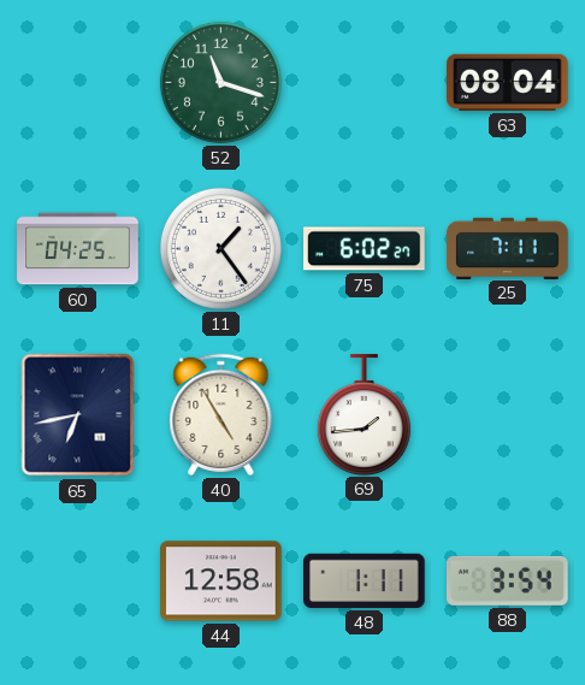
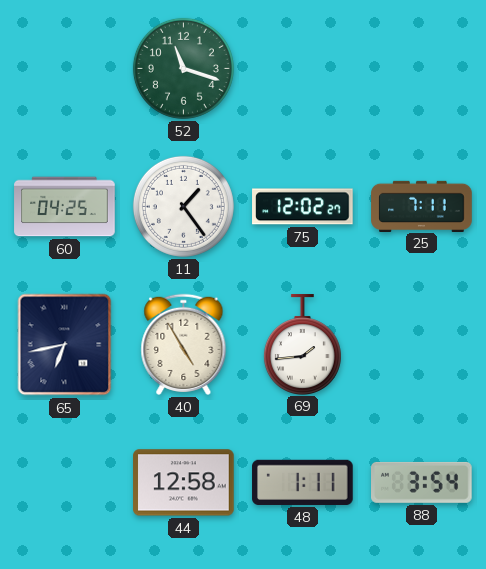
63: 08:04 -> none
75: 6:02 -> 12:02
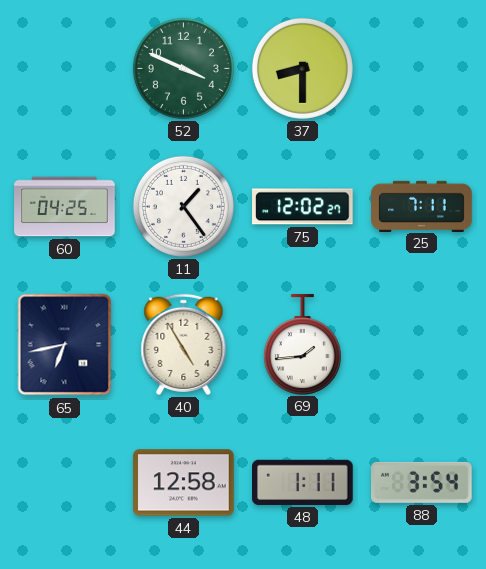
52: 11:18 -> 3:49
37: none -> 8:30
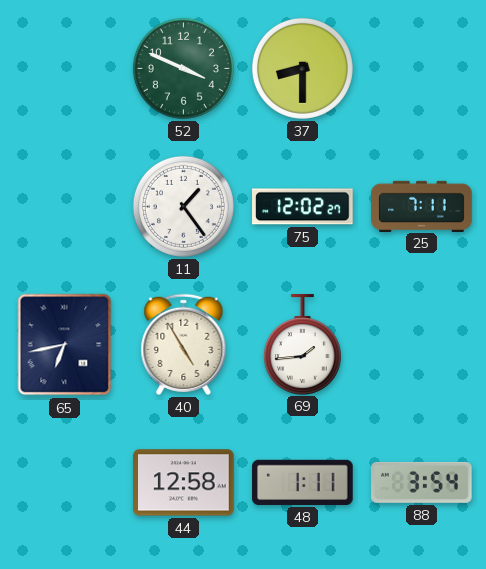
60: 04:25 -> none
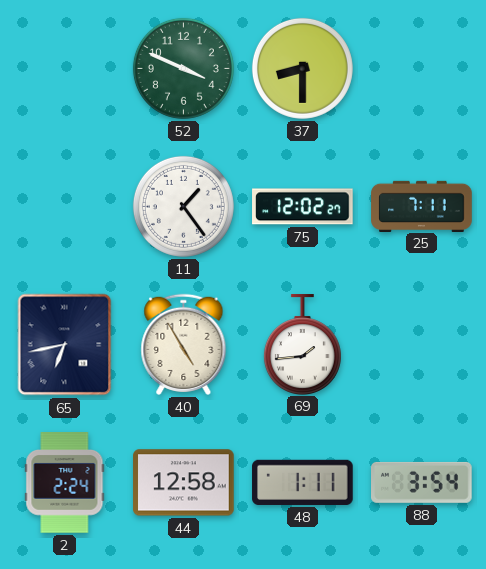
2: none -> 2:24
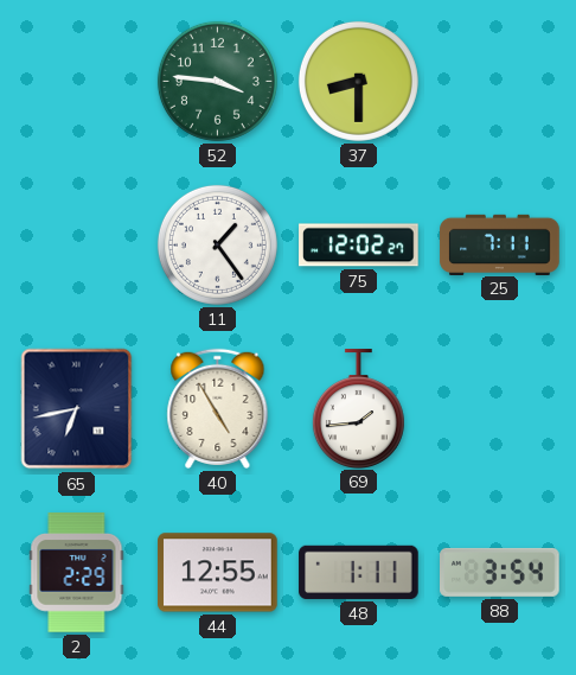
52: 3:49 -> 3:46
2: 2:24 -> 2:29
44: 12:58 -> 12:55
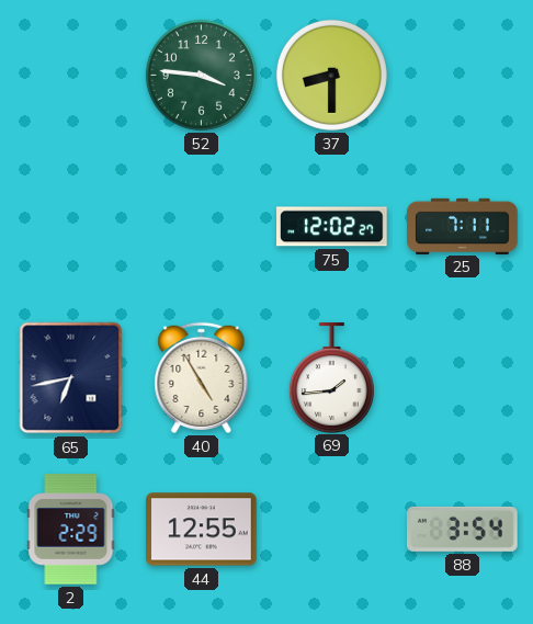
11: 1:24 -> none
48: 1:11 -> none
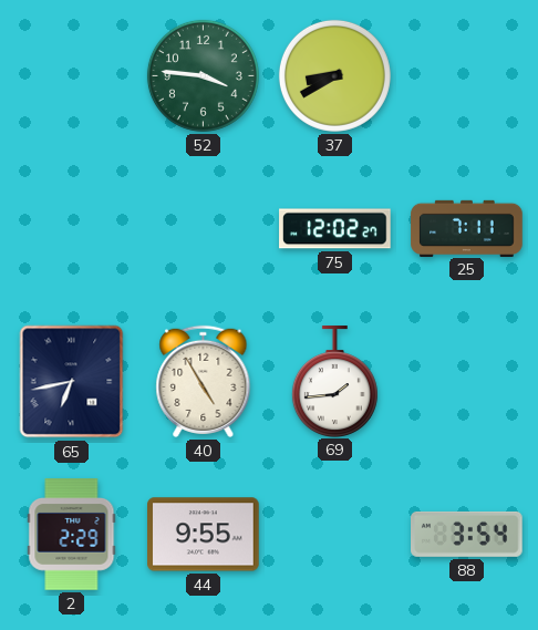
37: 8:30 -> 8:40
44: 12:55 -> 9:55
